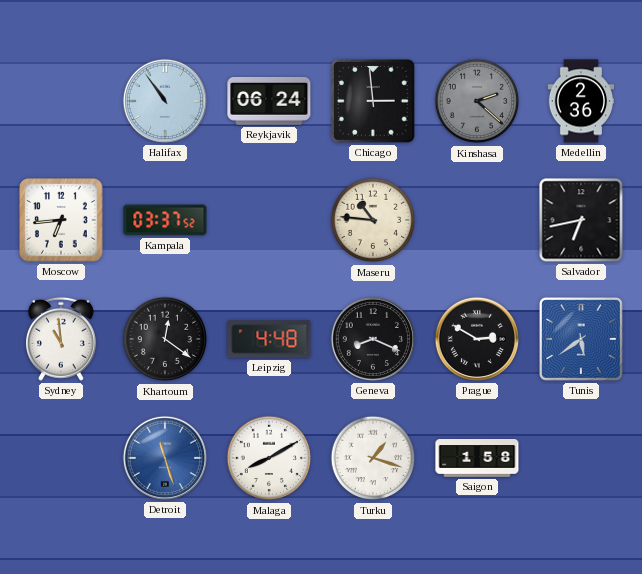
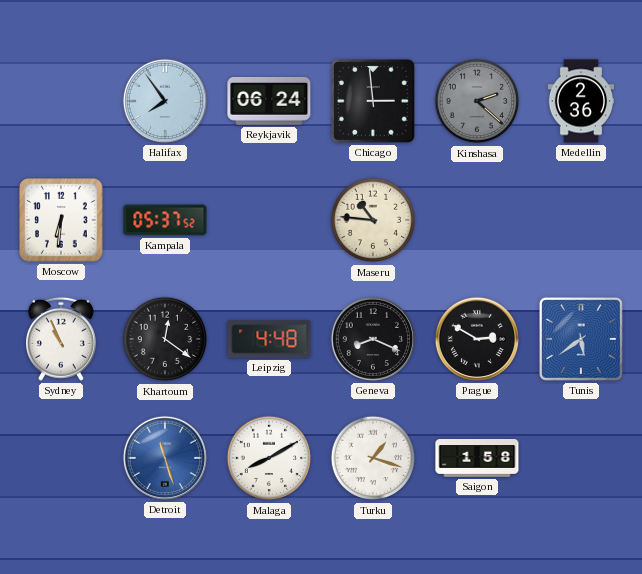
Halifax: 10:54 -> 7:54
Moscow: 6:44 -> 6:31
Kampala: 03:37 -> 05:37
Salvador: 6:43 -> none
Sydney: 10:59 -> 10:56
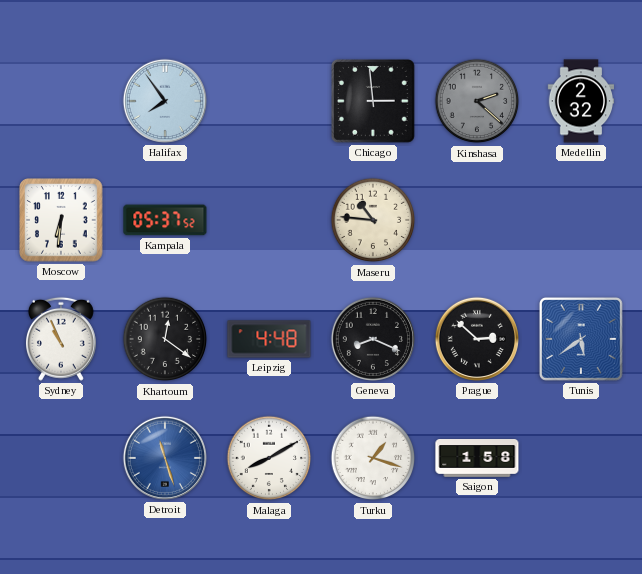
Reykjavik: 06:24 -> none
Medellin: 2:36 -> 2:32
Prague: 2:50 -> 2:52
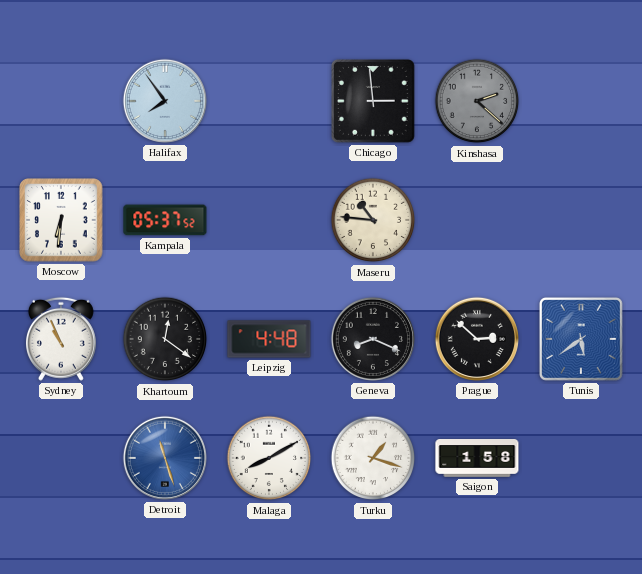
Medellin: 2:32 -> none
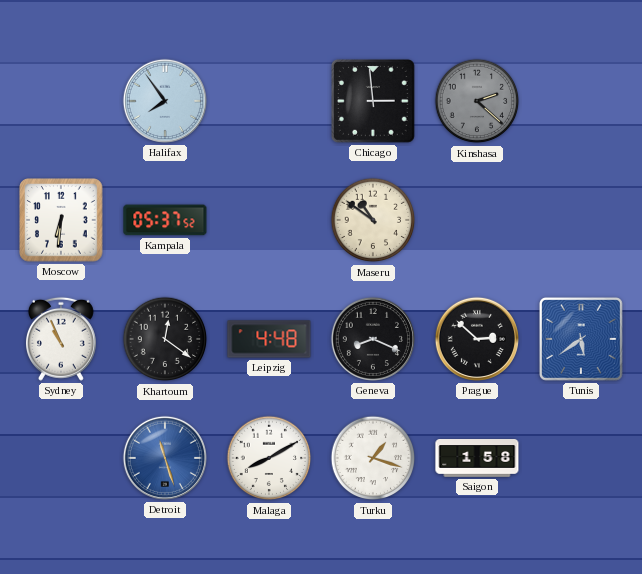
Maseru: 10:46 -> 10:51
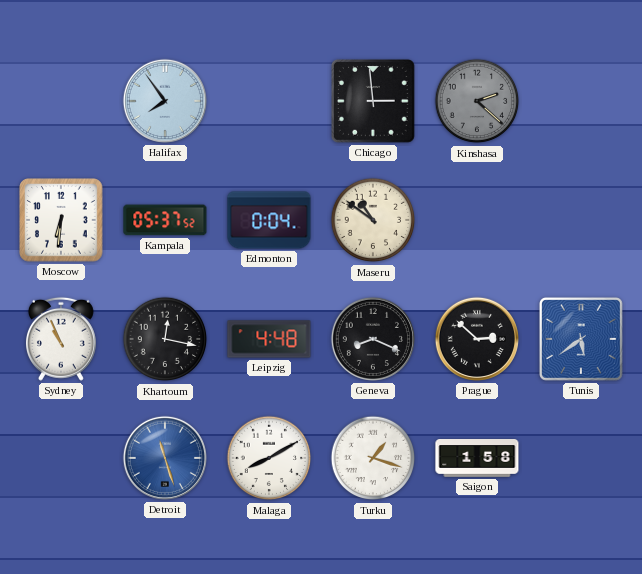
Edmonton: none -> 0:04
Khartoum: 12:21 -> 12:17
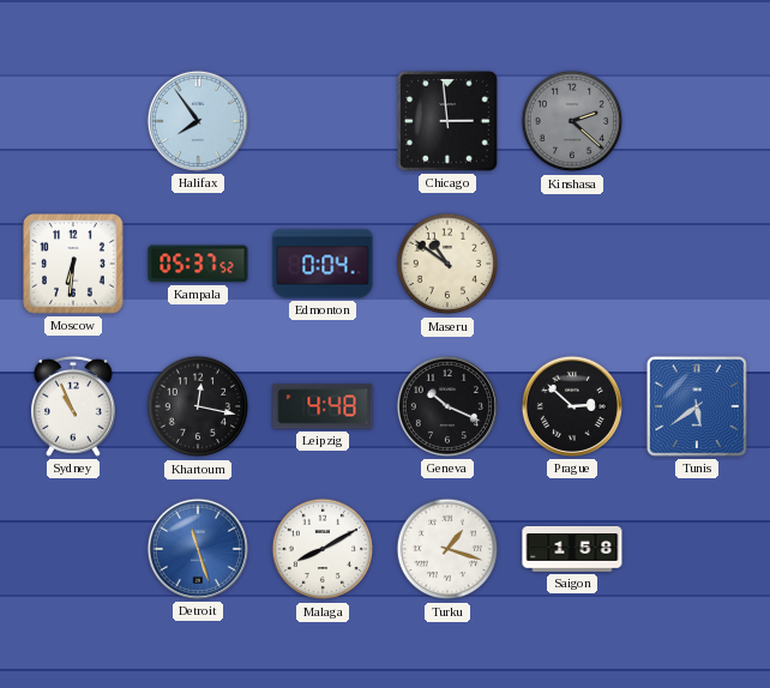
Geneva: 8:19 -> 10:19
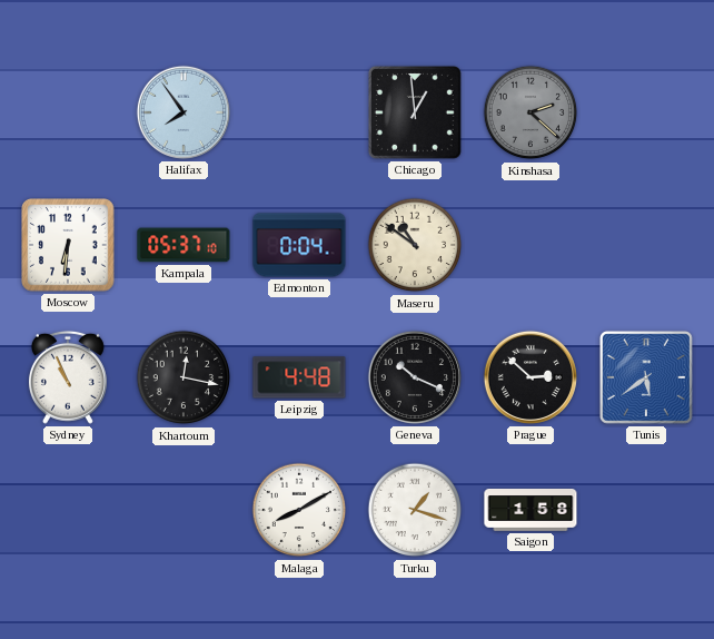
Chicago: 2:59 -> 12:59
Kampala: 05:37:52 -> 05:37:10
Detroit: 11:27 -> none
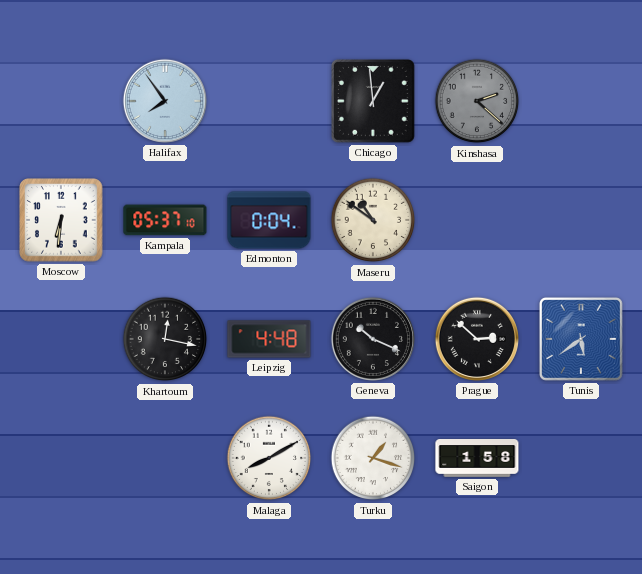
Sydney: 10:56 -> none
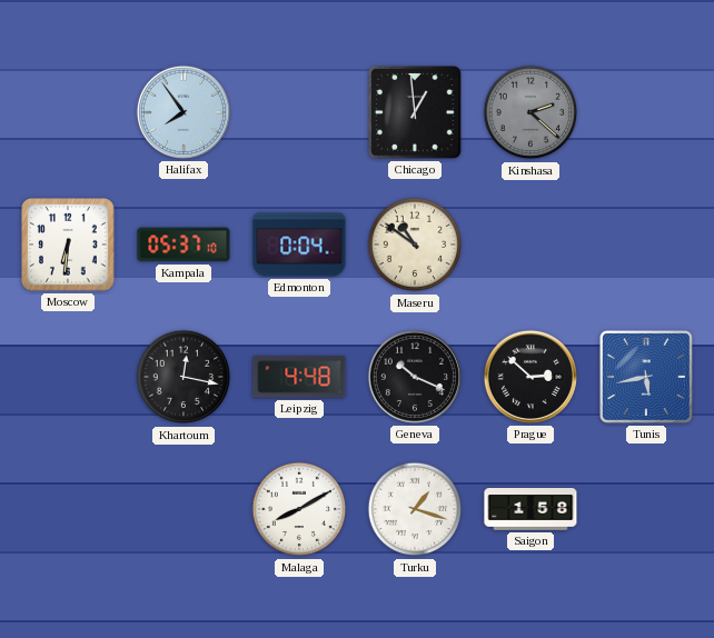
Tunis: 5:39 -> 5:43
